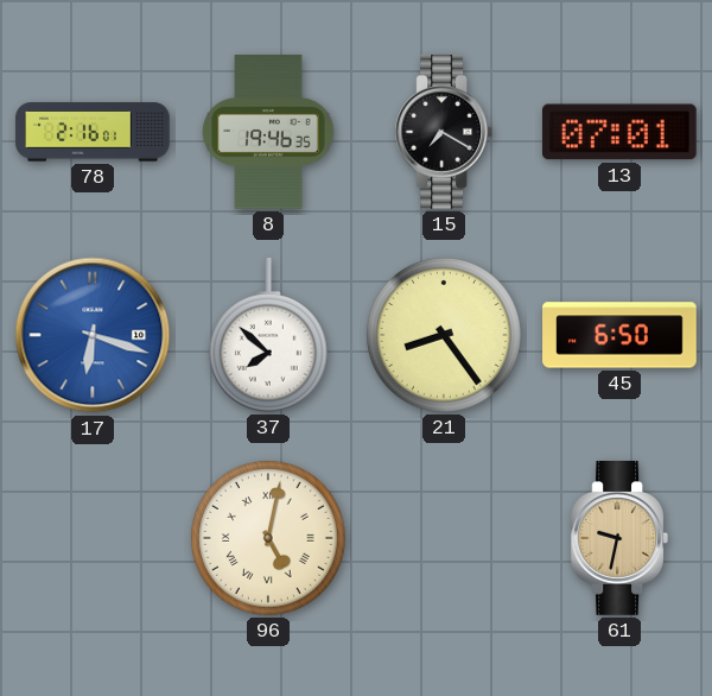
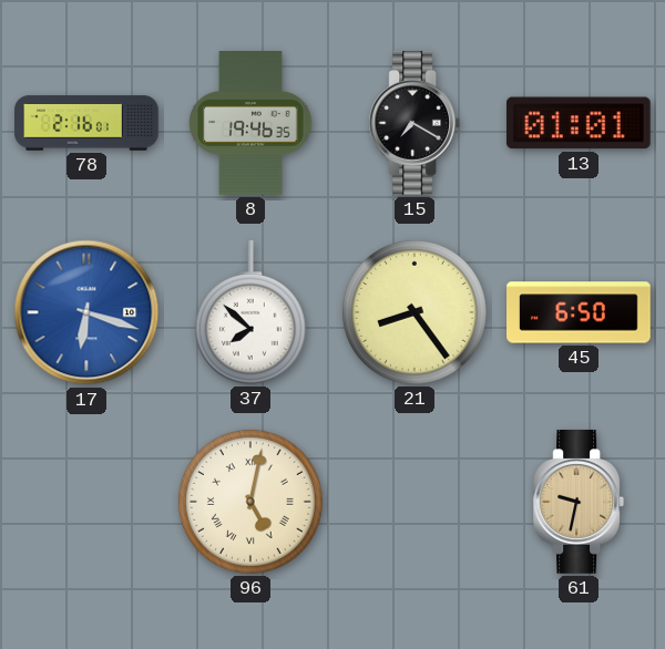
13: 07:01 -> 01:01
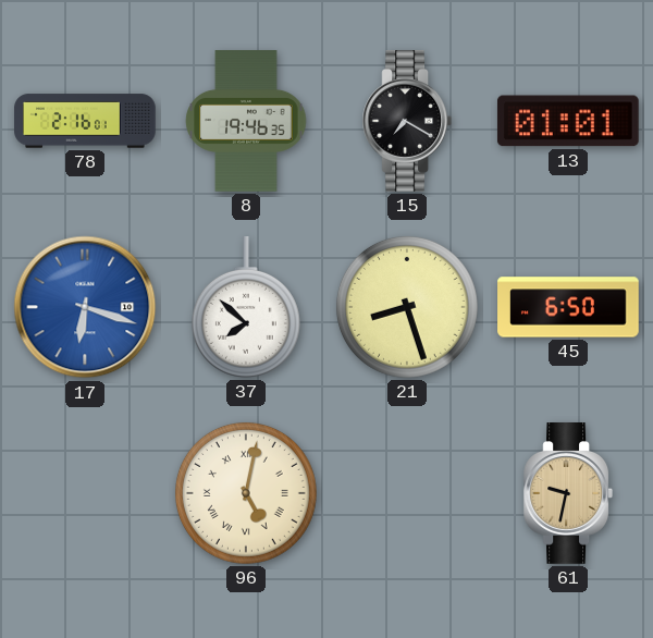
21: 8:24 -> 8:27
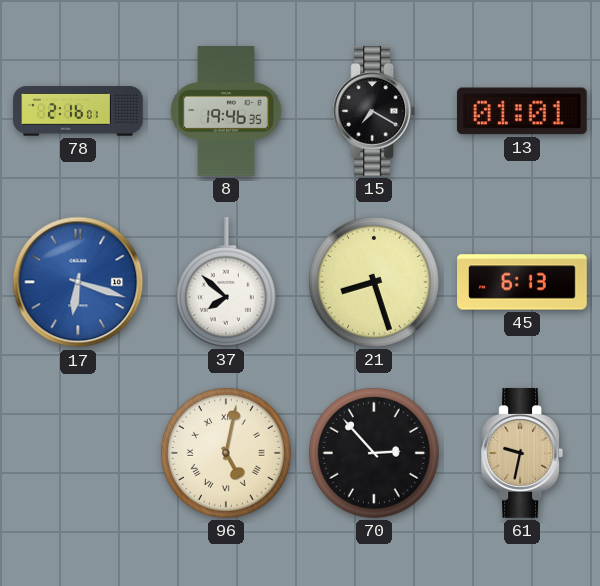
45: 6:50 -> 6:13
70: none -> 2:53
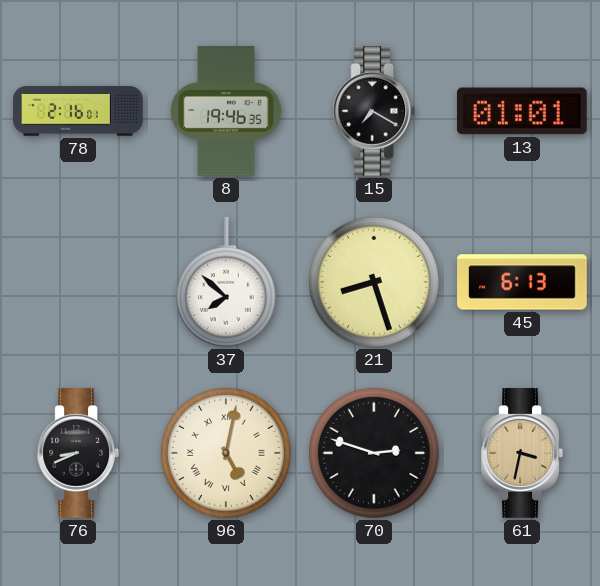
17: 6:18 -> none
76: none -> 8:41
70: 2:53 -> 2:48
61: 9:32 -> 3:32
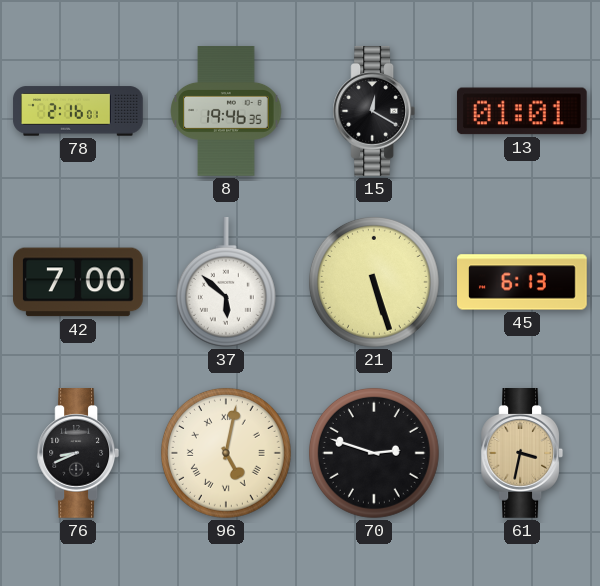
15: 7:20 -> 12:20
42: none -> 7:00
37: 7:52 -> 5:52
21: 8:27 -> 5:27
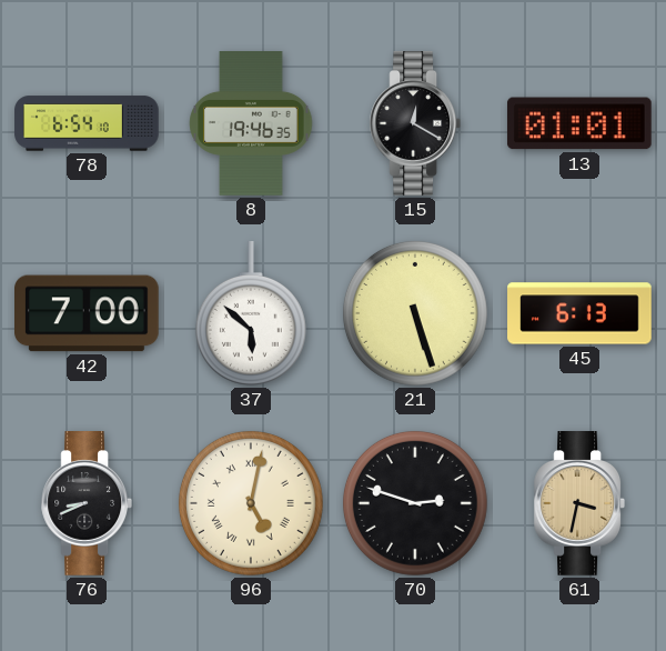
78: 2:16 -> 6:54
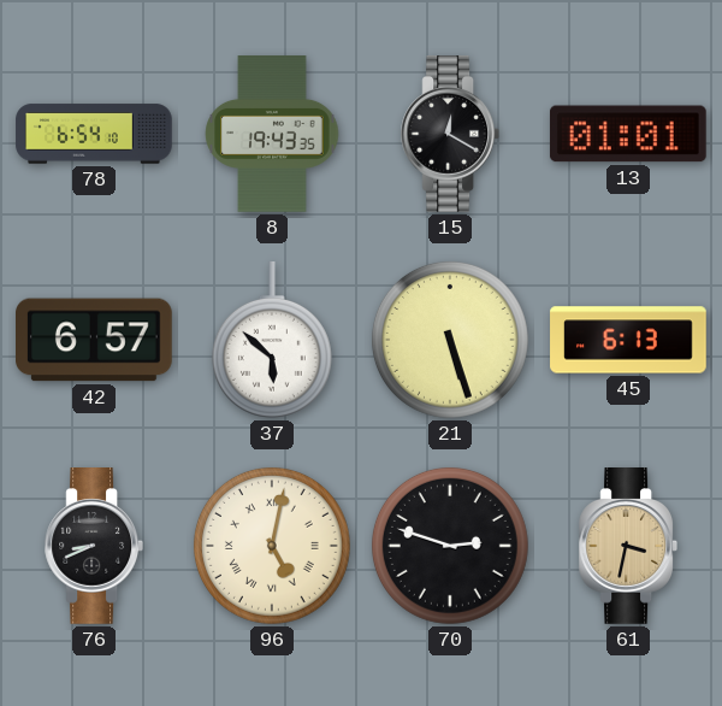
8: 19:46 -> 19:43
42: 7:00 -> 6:57
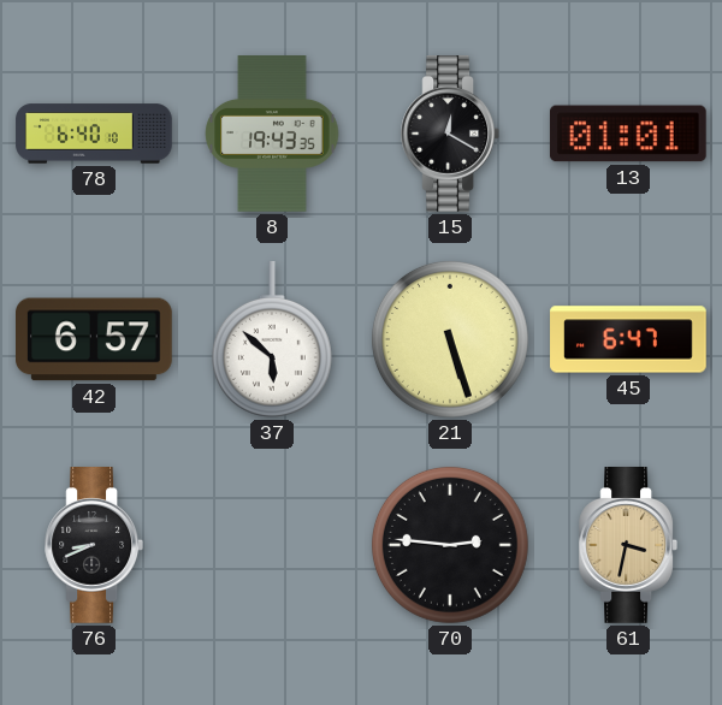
78: 6:54 -> 6:40
45: 6:13 -> 6:47
96: 5:02 -> none
70: 2:48 -> 2:46
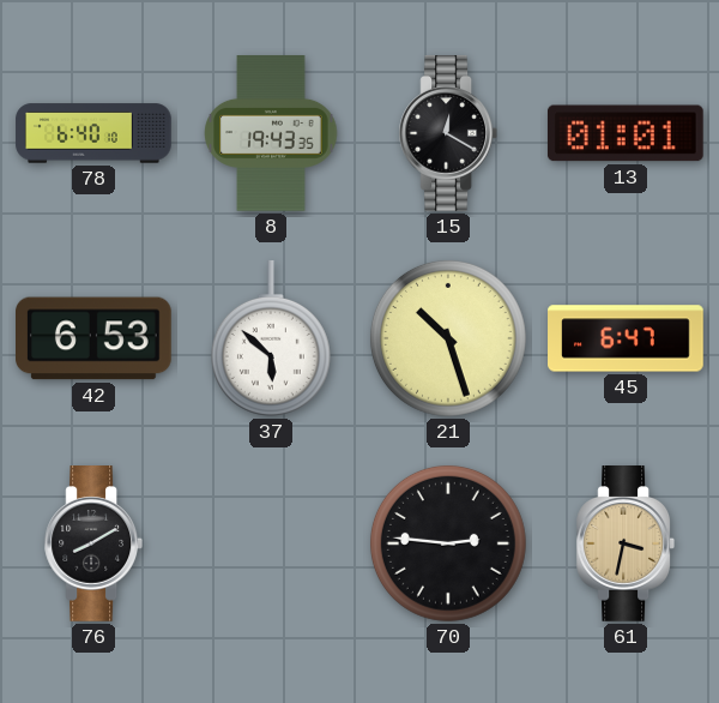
42: 6:57 -> 6:53
21: 5:27 -> 10:27
76: 8:41 -> 8:10
